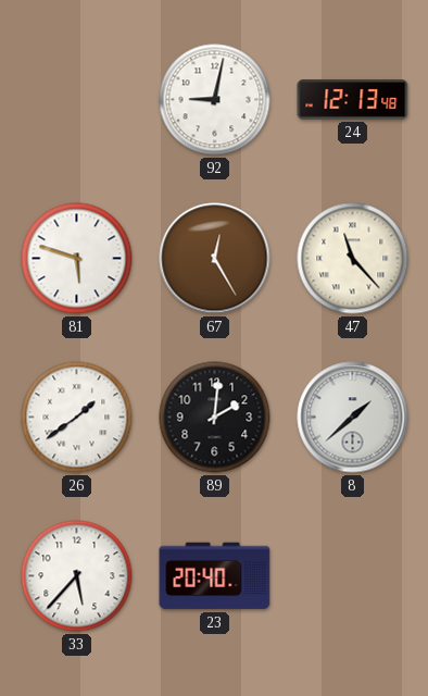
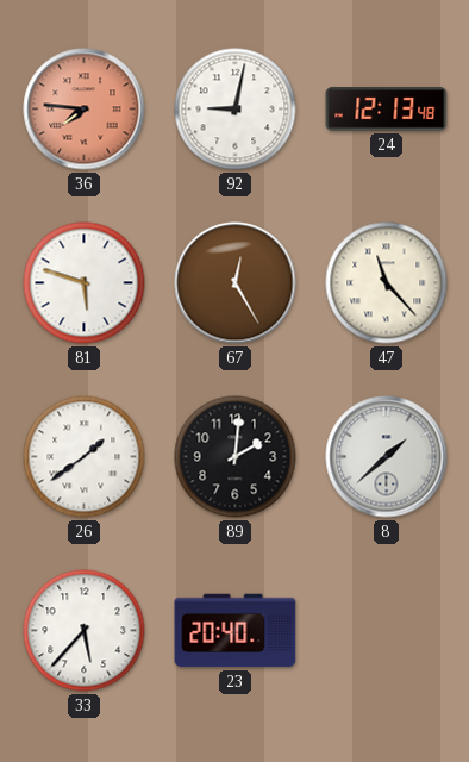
36: none -> 7:46
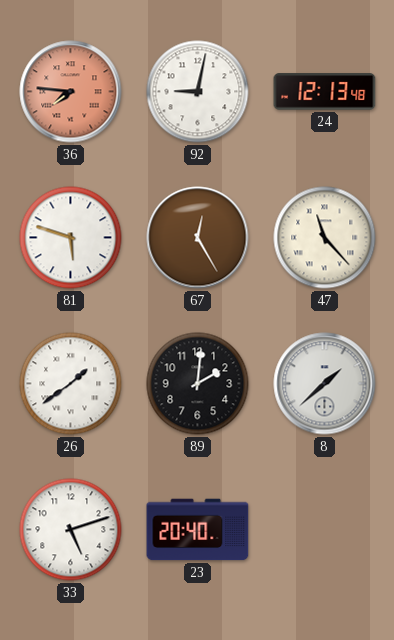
33: 5:37 -> 5:12
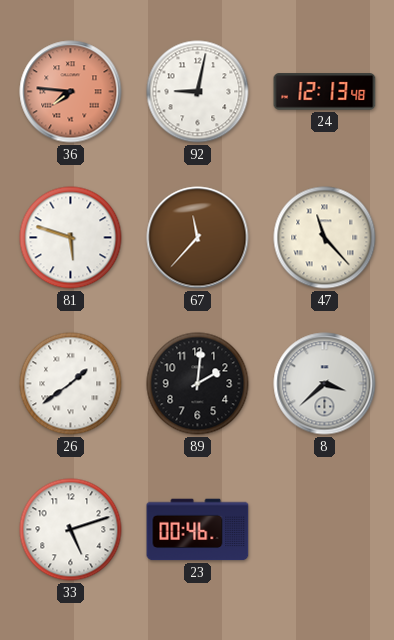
67: 12:25 -> 11:37
8: 1:38 -> 3:38
23: 20:40 -> 00:46
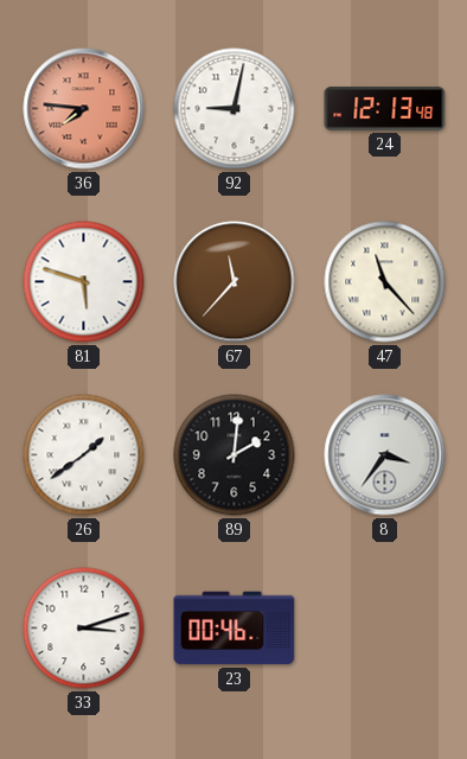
8: 3:38 -> 3:36
33: 5:12 -> 3:12
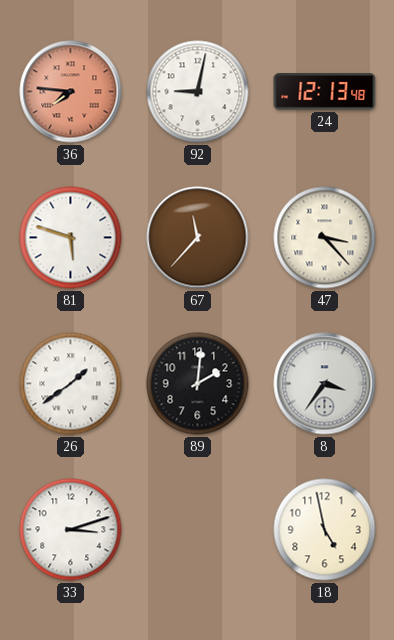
47: 11:23 -> 3:23
23: 00:46 -> none
18: none -> 4:58
